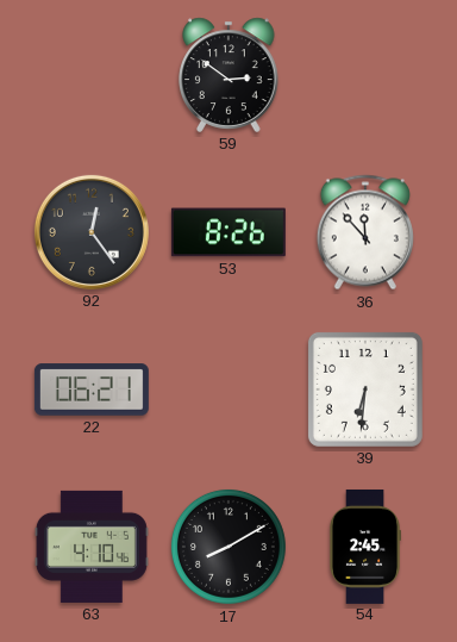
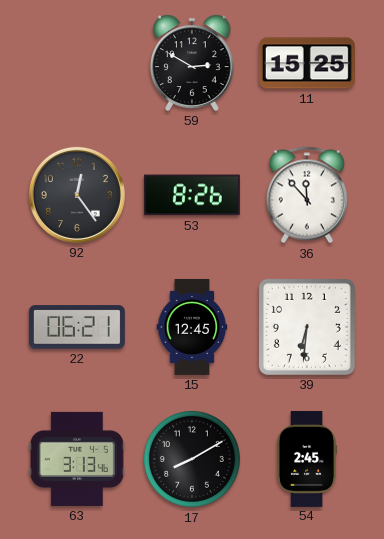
59: 2:51 -> 2:50
11: none -> 15:25
15: none -> 12:45
63: 4:10 -> 3:13
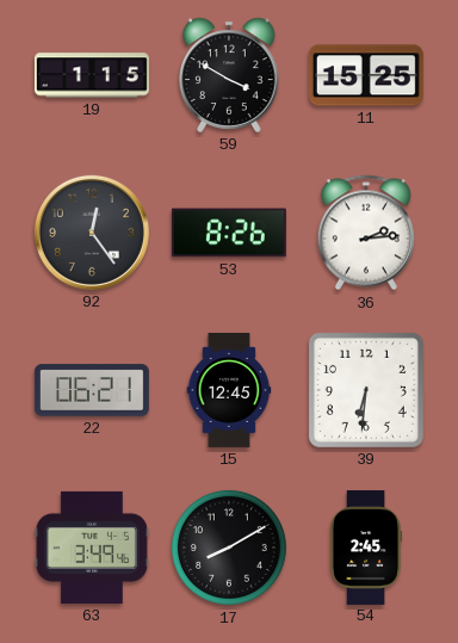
19: none -> 1:15
59: 2:50 -> 3:50
36: 11:53 -> 2:14
63: 3:13 -> 3:49
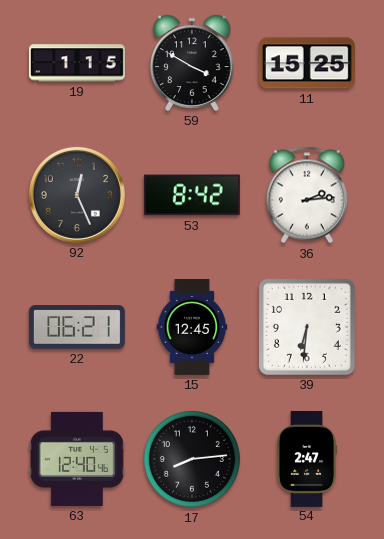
92: 12:24 -> 12:26
53: 8:26 -> 8:42
63: 3:49 -> 12:40
17: 8:10 -> 8:14
54: 2:45 -> 2:47
